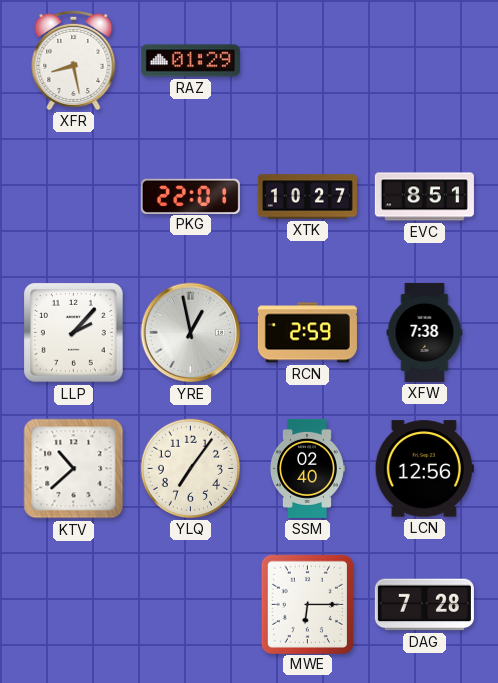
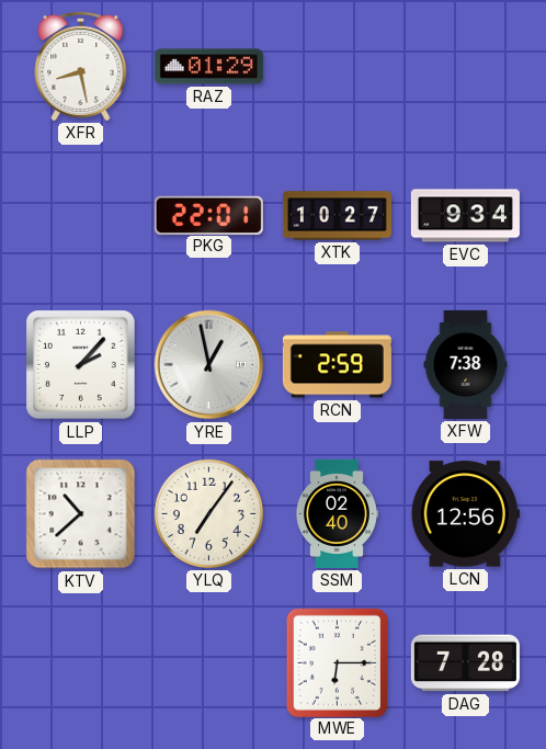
EVC: 8:51 -> 9:34
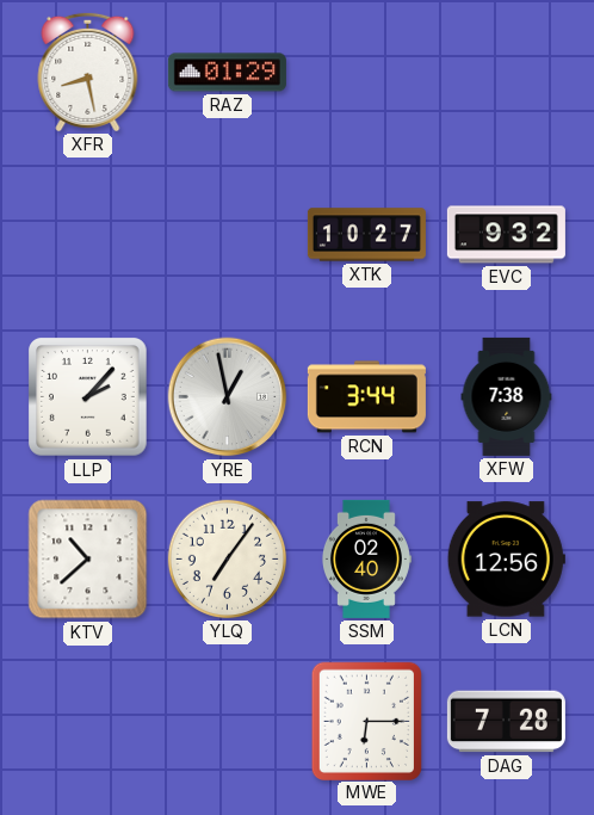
PKG: 22:01 -> none
EVC: 9:34 -> 9:32
RCN: 2:59 -> 3:44
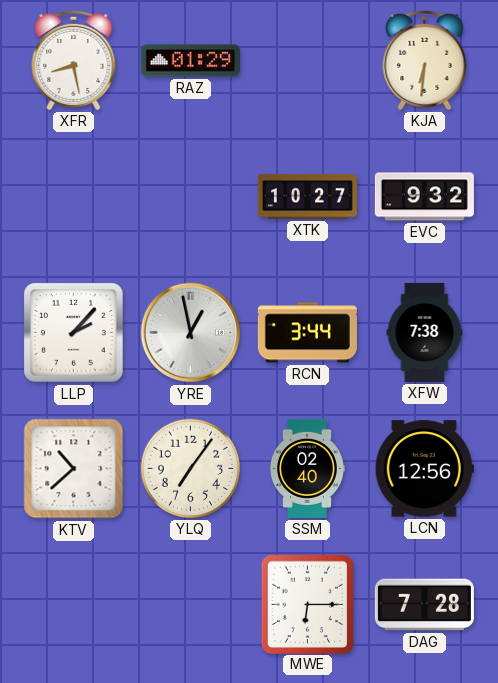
KJA: none -> 6:31
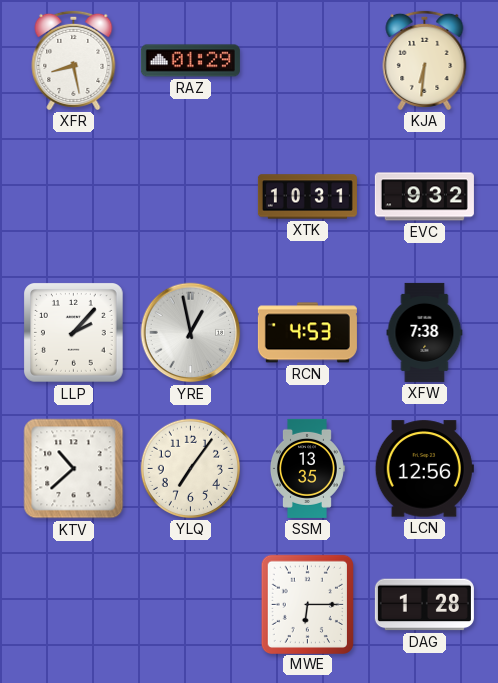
XTK: 10:27 -> 10:31
RCN: 3:44 -> 4:53
SSM: 02:40 -> 13:35
DAG: 7:28 -> 1:28
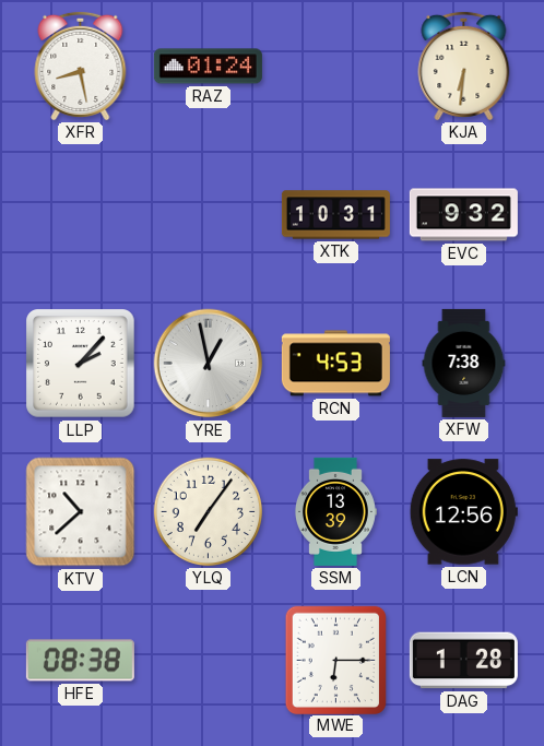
RAZ: 01:29 -> 01:24
SSM: 13:35 -> 13:39
HFE: none -> 08:38
